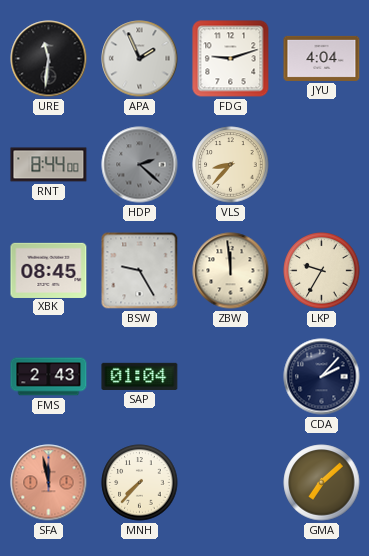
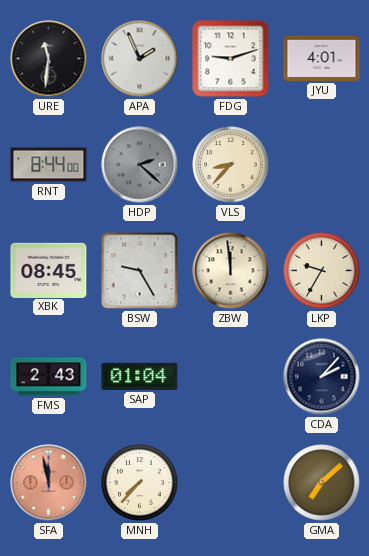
JYU: 4:04 -> 4:01
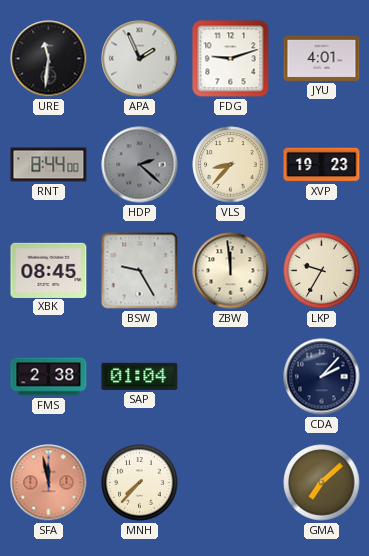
XVP: none -> 19:23
FMS: 2:43 -> 2:38
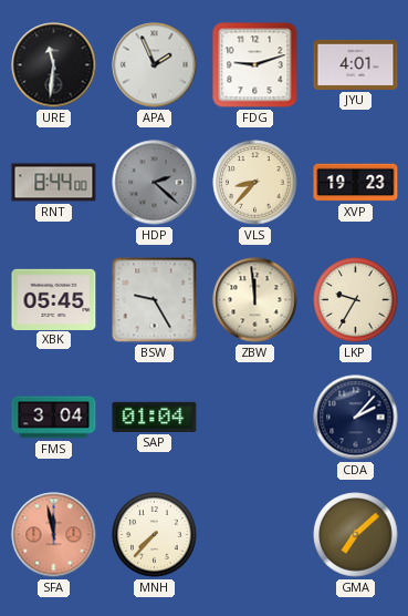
XBK: 08:45 -> 05:45
FMS: 2:38 -> 3:04
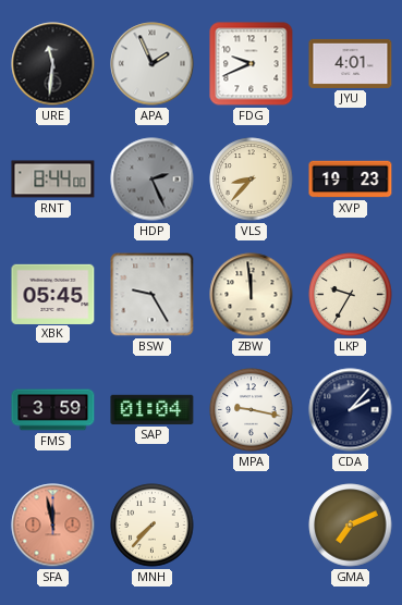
FDG: 9:12 -> 9:41
HDP: 2:22 -> 2:26
FMS: 3:04 -> 3:59
MPA: none -> 9:17
GMA: 7:08 -> 7:11
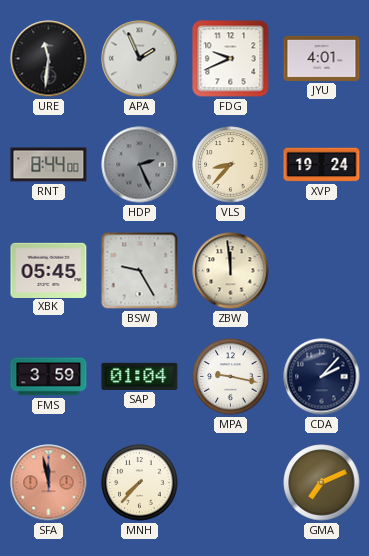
XVP: 19:23 -> 19:24
LKP: 9:35 -> none
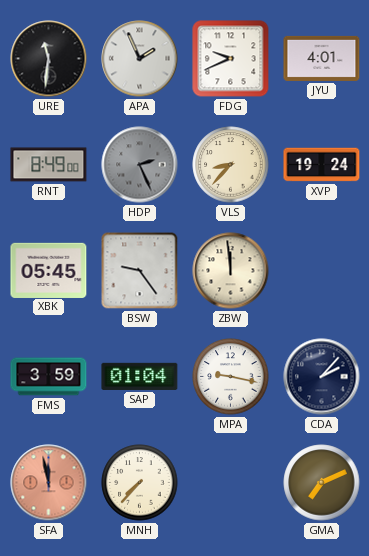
RNT: 8:44 -> 8:49
BSW: 9:25 -> 9:24
